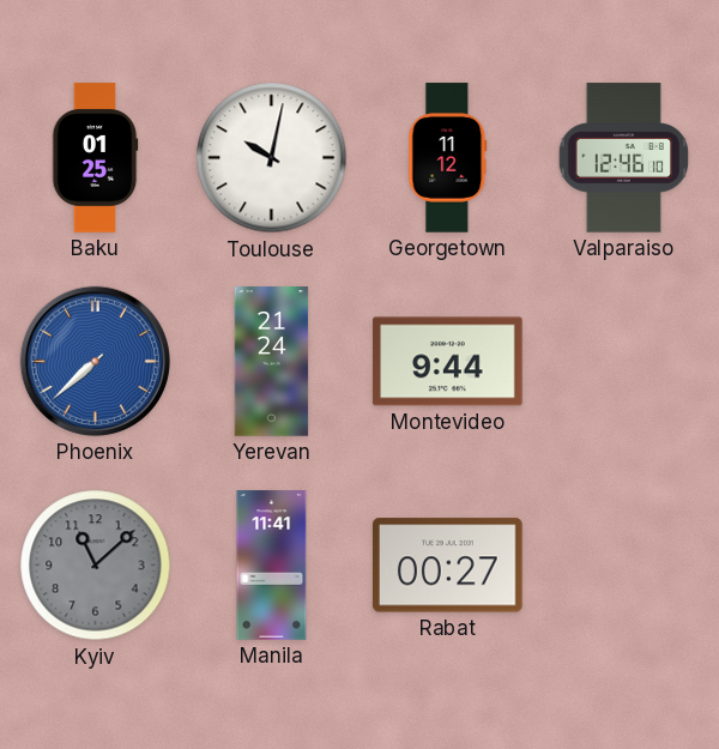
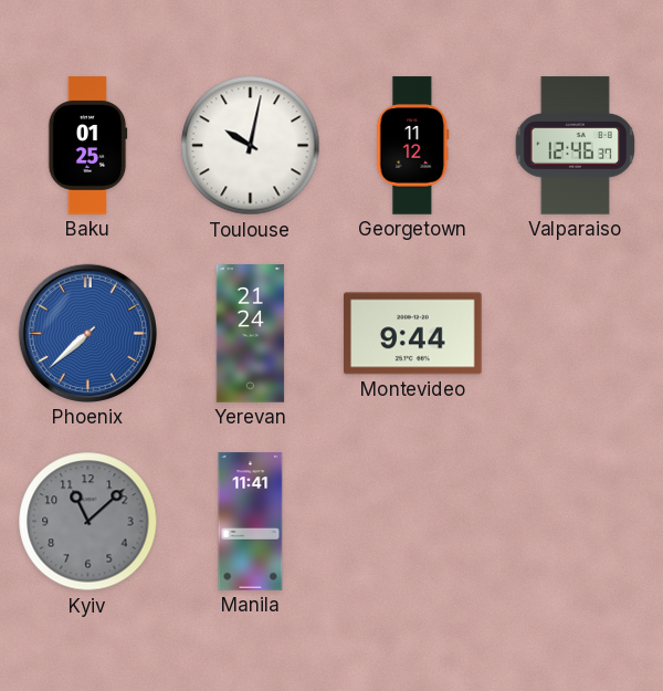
Valparaiso: 12:46:10 -> 12:46:37
Rabat: 00:27 -> none
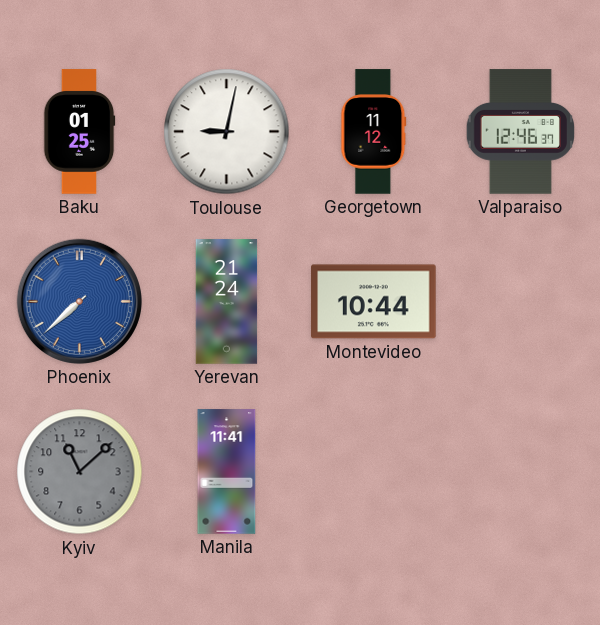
Toulouse: 10:02 -> 9:02
Montevideo: 9:44 -> 10:44
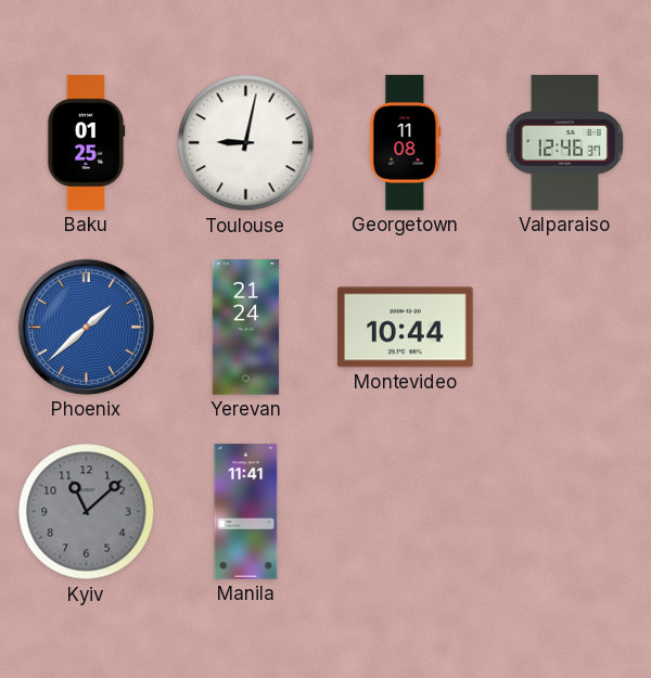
Georgetown: 11:12 -> 11:08
Phoenix: 7:38 -> 1:38
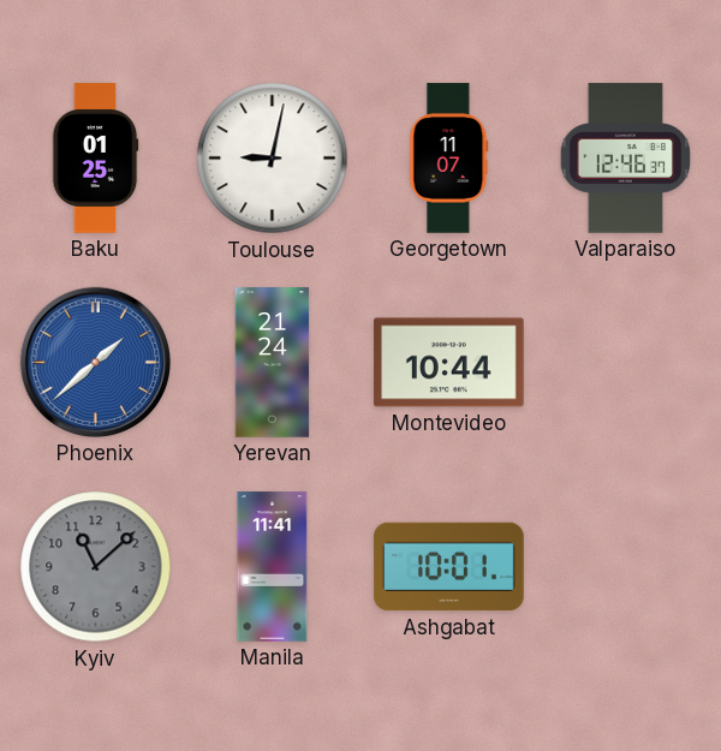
Georgetown: 11:08 -> 11:07
Ashgabat: none -> 10:01
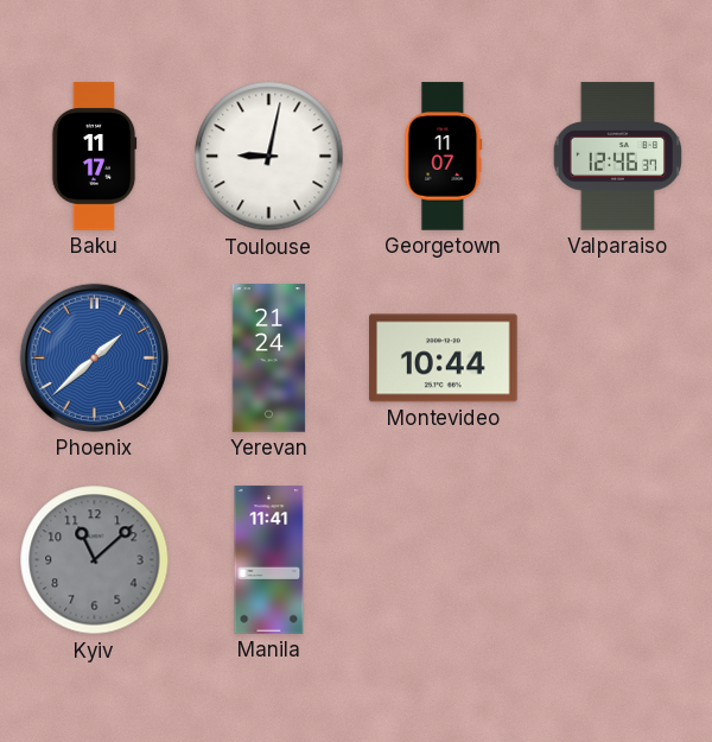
Baku: 01:25 -> 11:17
Ashgabat: 10:01 -> none
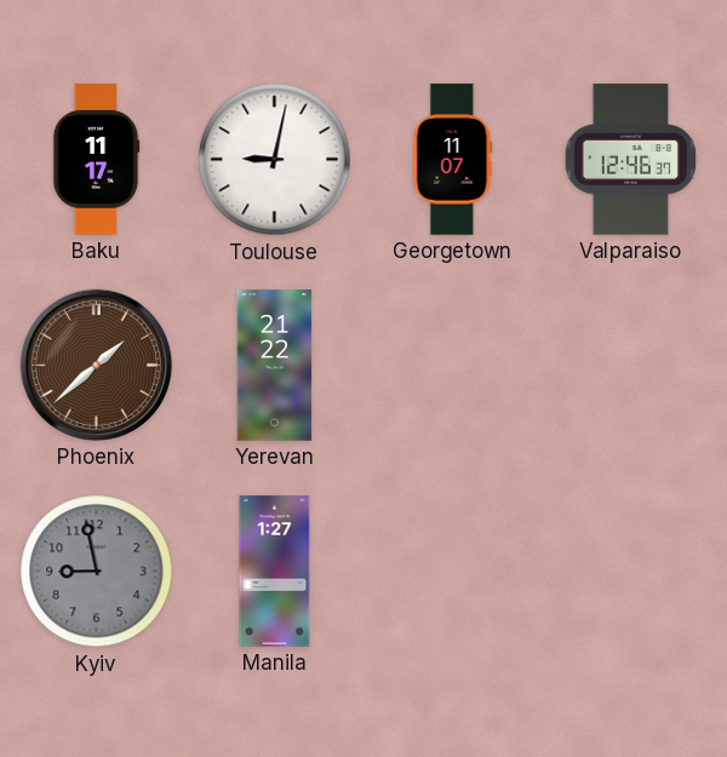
Phoenix dial: blue -> brown
Yerevan: 21:24 -> 21:22
Montevideo: 10:44 -> none
Kyiv: 11:08 -> 8:58
Manila: 11:41 -> 1:27
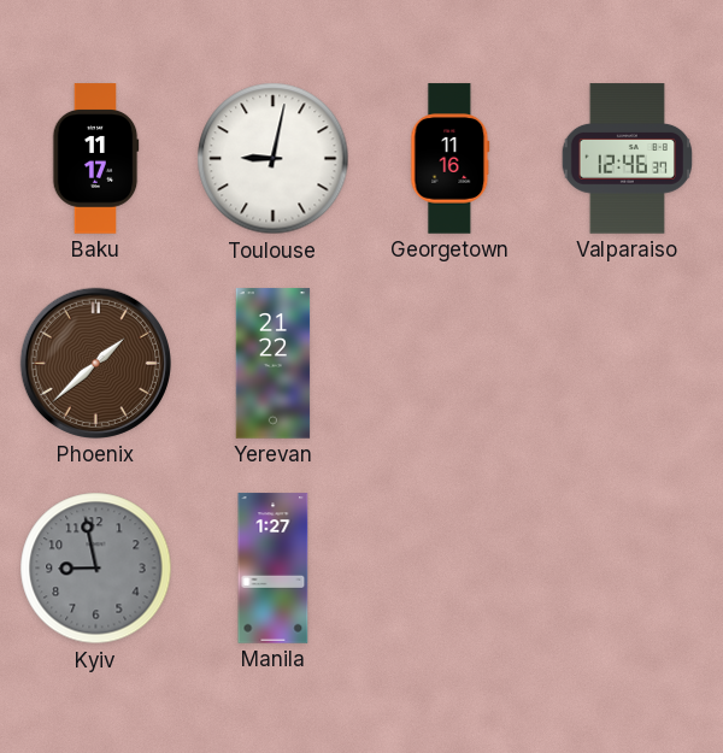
Georgetown: 11:07 -> 11:16
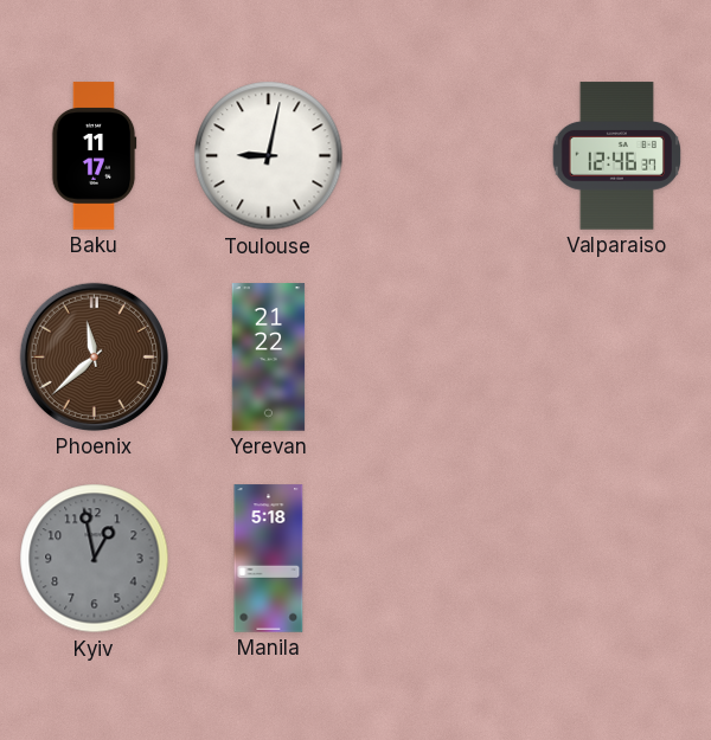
Georgetown: 11:16 -> none
Phoenix: 1:38 -> 11:38
Kyiv: 8:58 -> 12:58
Manila: 1:27 -> 5:18
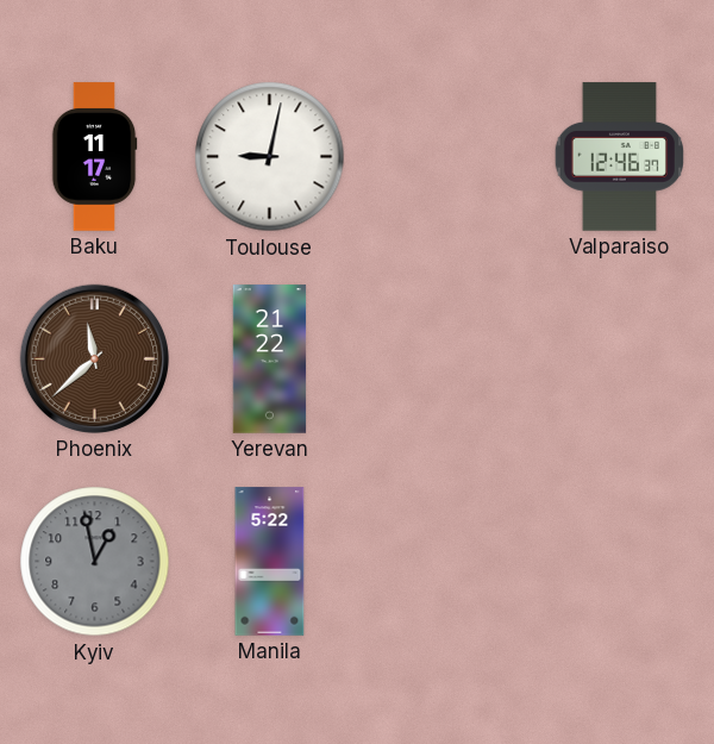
Manila: 5:18 -> 5:22
